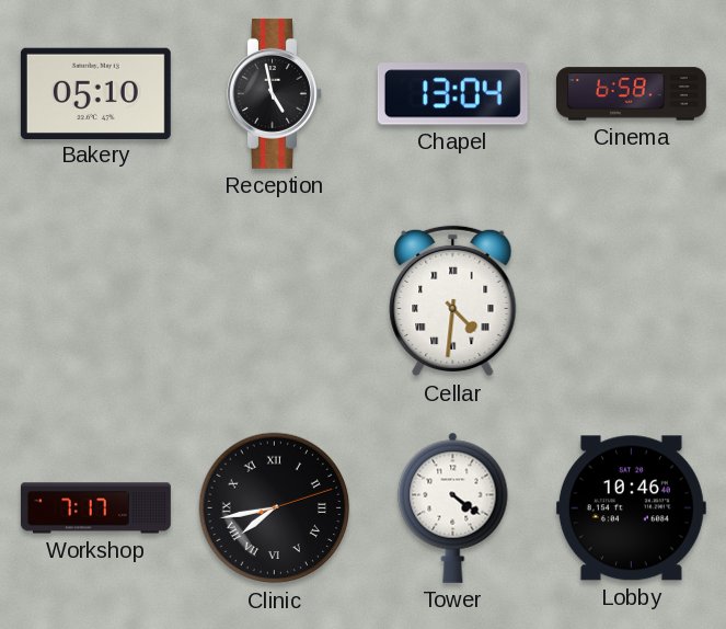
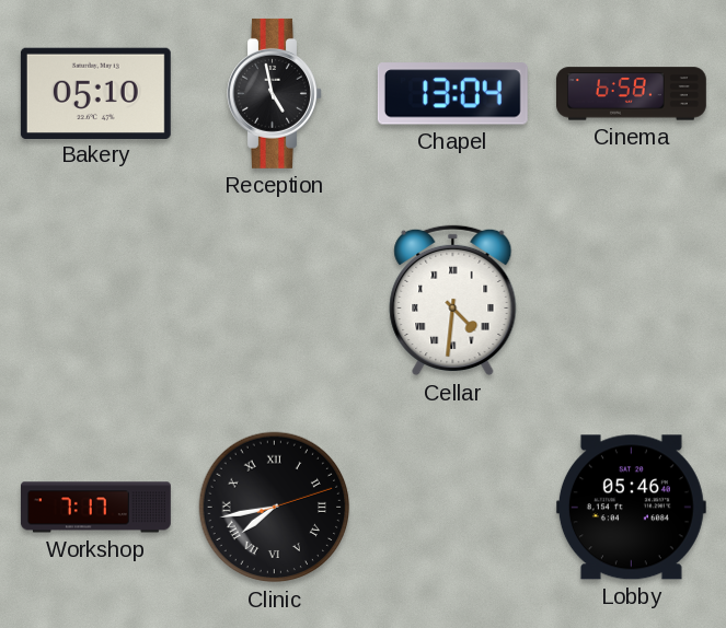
Tower: 4:21 -> none
Lobby: 10:46 -> 05:46
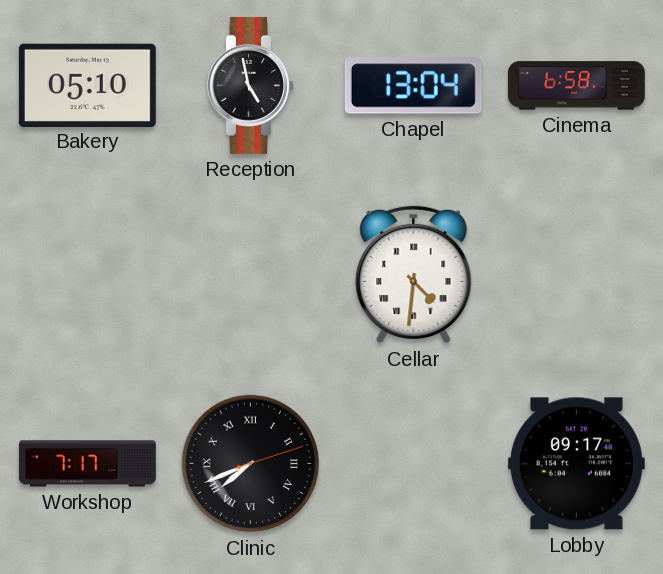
Clinic: 7:43 -> 7:41
Lobby: 05:46 -> 09:17
